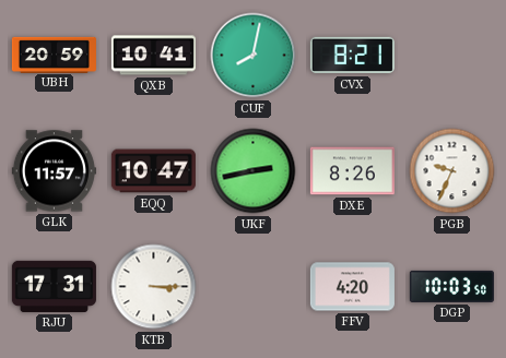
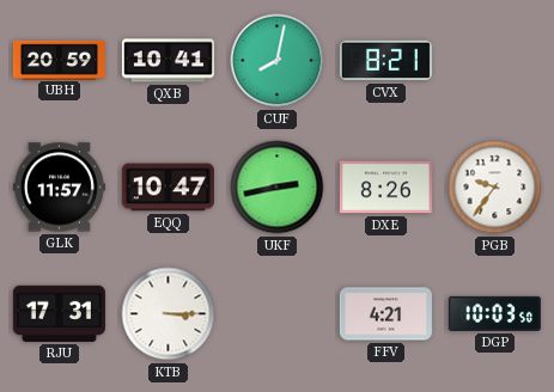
PGB: 9:34 -> 9:36
FFV: 4:20 -> 4:21
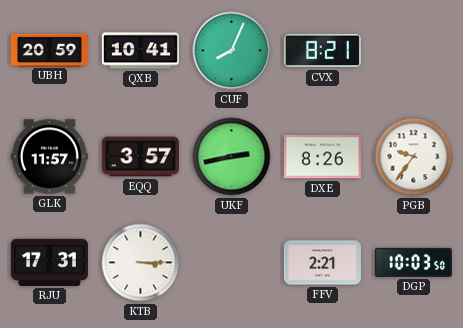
CUF: 8:02 -> 8:04
EQQ: 10:47 -> 3:57
FFV: 4:21 -> 2:21
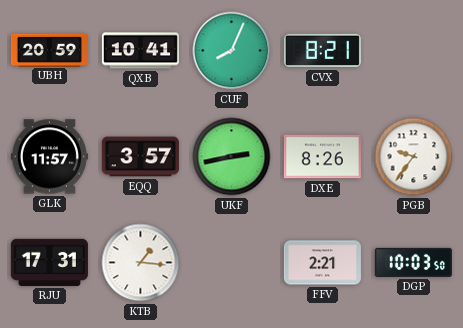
KTB: 3:15 -> 1:16
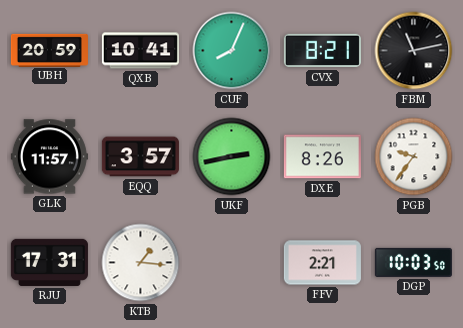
FBM: none -> 11:13
